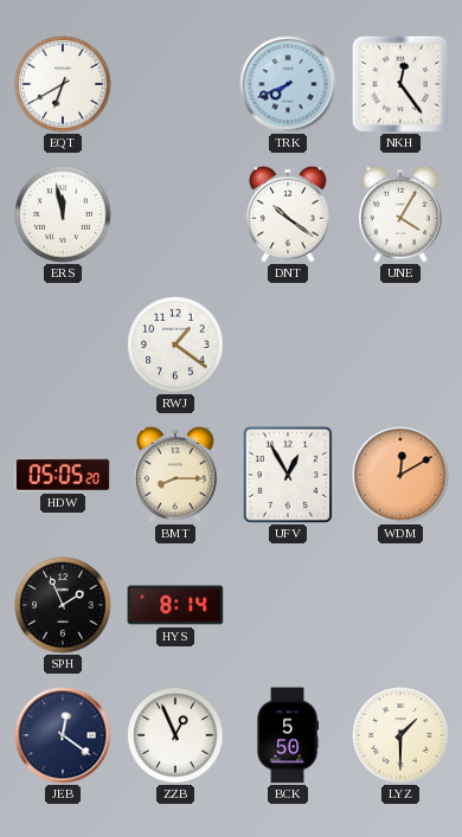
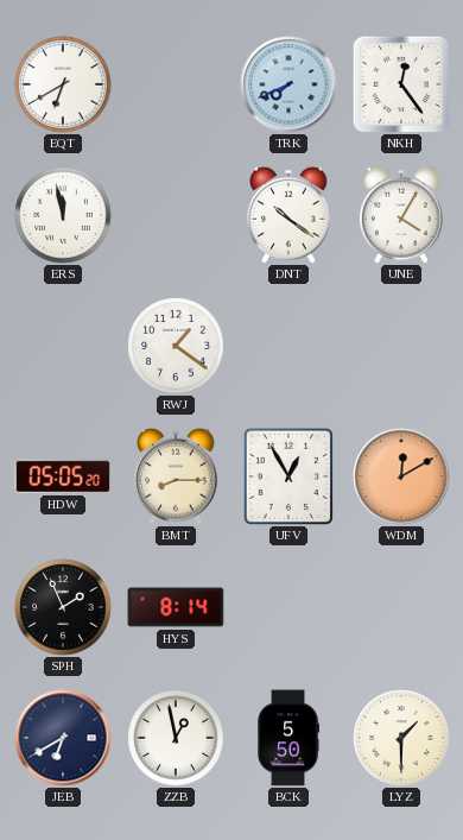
JEB: 12:21 -> 6:40
ZZB: 12:56 -> 12:58
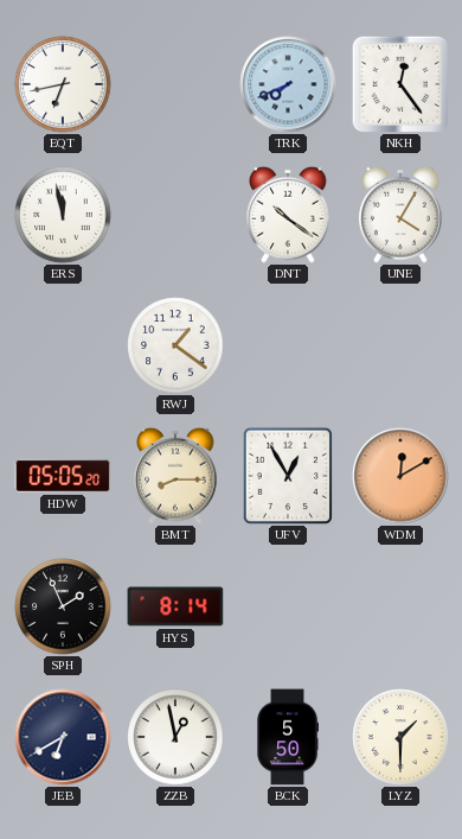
EQT: 6:40 -> 6:43
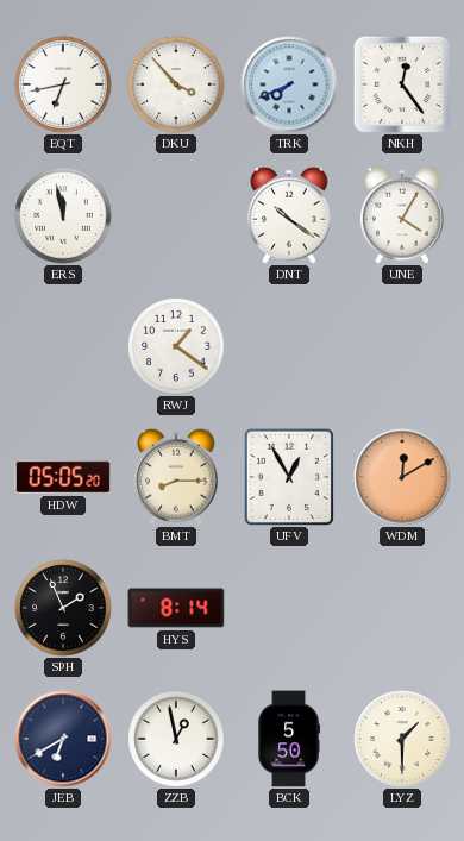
DKU: none -> 3:53
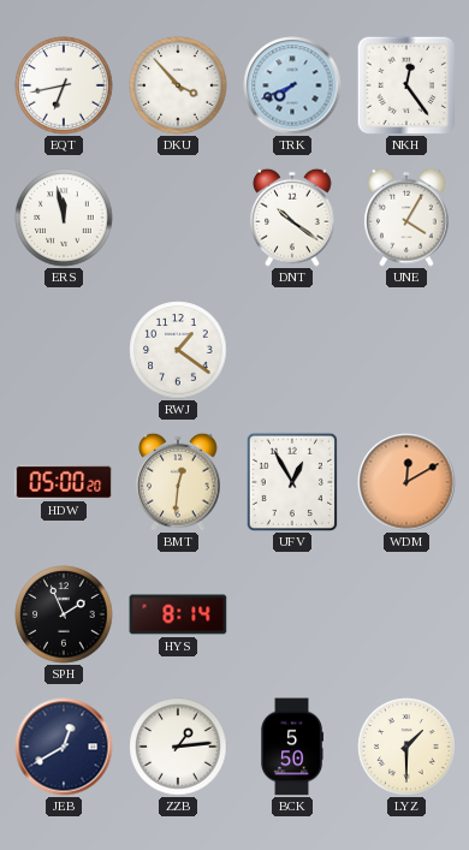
HDW: 05:05 -> 05:00
BMT: 8:15 -> 12:31
JEB: 6:40 -> 12:40
ZZB: 12:58 -> 1:14
